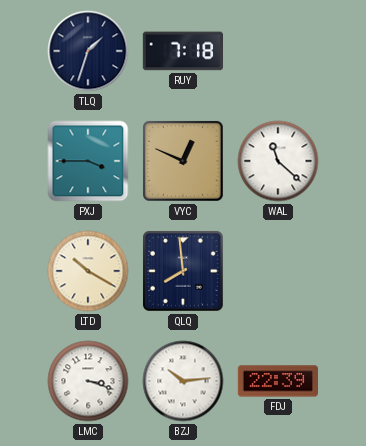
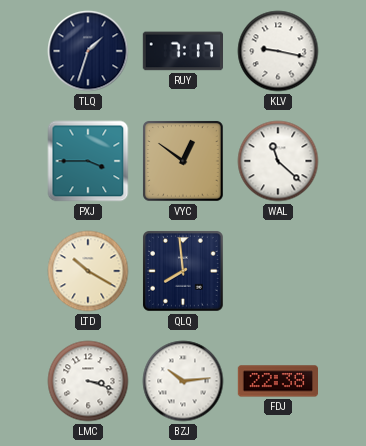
RUY: 7:18 -> 7:17
KLV: none -> 9:17
VYC: 12:49 -> 12:51
FDJ: 22:39 -> 22:38
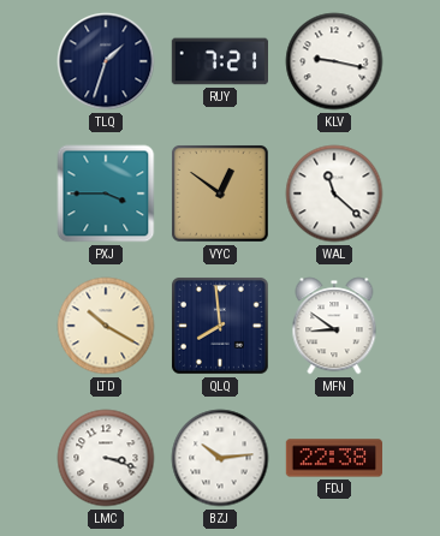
RUY: 7:17 -> 7:21
MFN: none -> 8:51
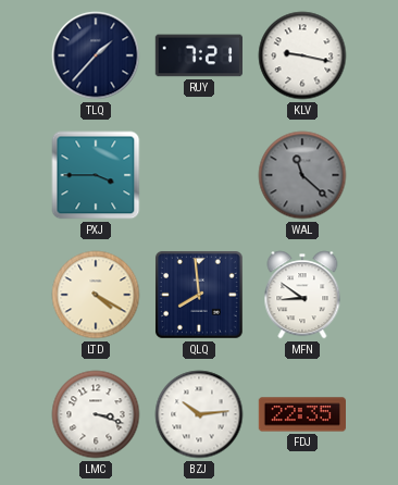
TLQ: 1:33 -> 1:37
VYC: 12:51 -> none
WAL dial: white -> grey
LTD: 10:20 -> 4:20
FDJ: 22:38 -> 22:35
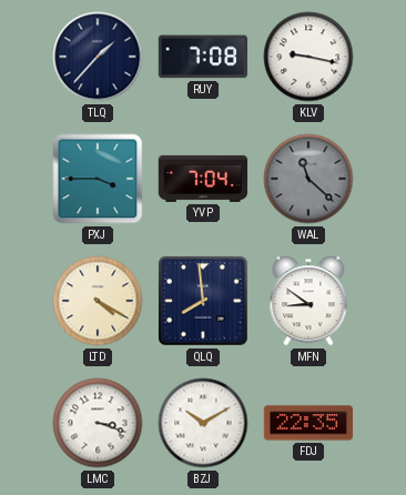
RUY: 7:21 -> 7:08
YVP: none -> 7:04
BZJ: 10:14 -> 10:10
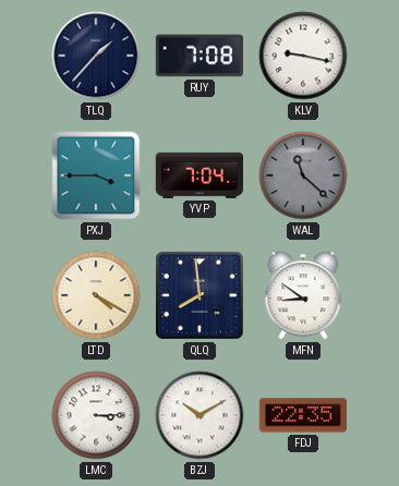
LMC: 3:18 -> 3:15
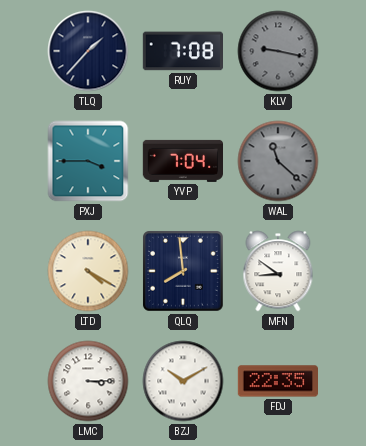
KLV dial: white -> grey
